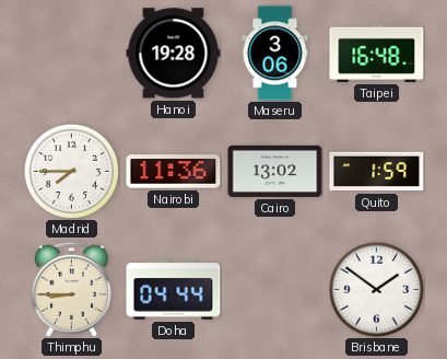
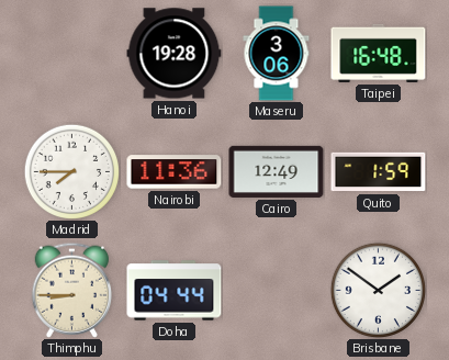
Cairo: 13:02 -> 12:49
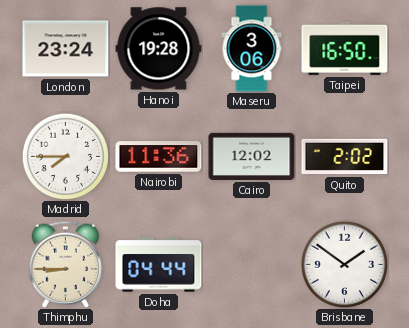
London: none -> 23:24
Taipei: 16:48 -> 16:50
Cairo: 12:49 -> 12:02
Quito: 1:59 -> 2:02
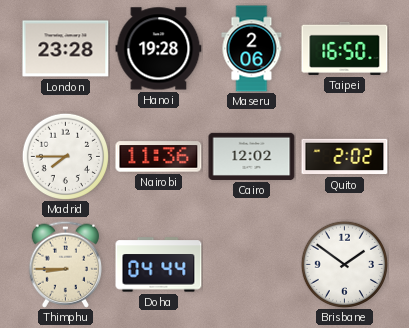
London: 23:24 -> 23:28
Maseru: 3:06 -> 2:06
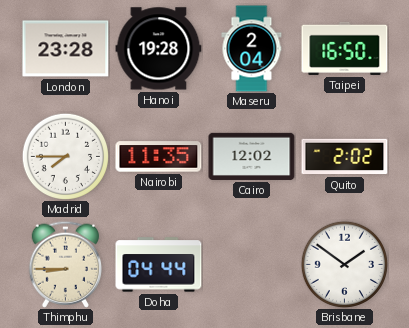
Maseru: 2:06 -> 2:04
Nairobi: 11:36 -> 11:35
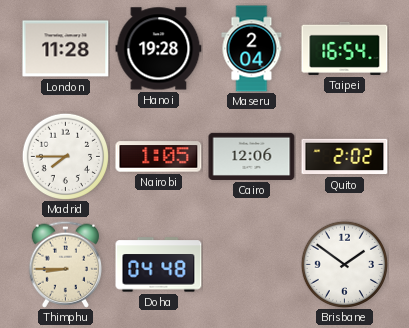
London: 23:28 -> 11:28
Taipei: 16:50 -> 16:54
Nairobi: 11:35 -> 1:05
Cairo: 12:02 -> 12:06
Doha: 04:44 -> 04:48
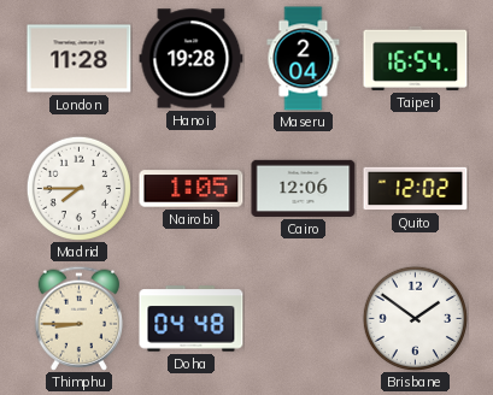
Quito: 2:02 -> 12:02
